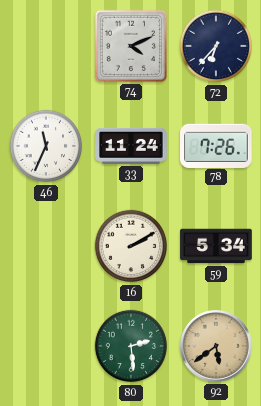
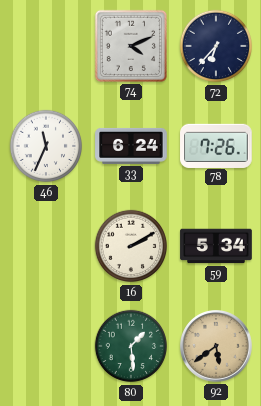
33: 11:24 -> 6:24
80: 2:29 -> 1:29
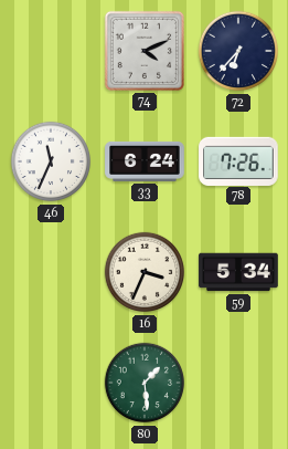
16: 2:10 -> 3:34
92: 5:39 -> none
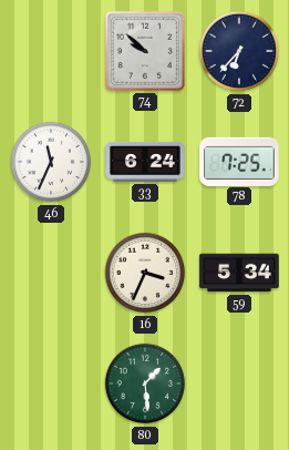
74: 4:11 -> 9:52
78: 7:26 -> 7:25
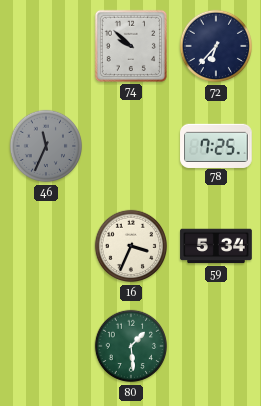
46 dial: white -> grey
33: 6:24 -> none
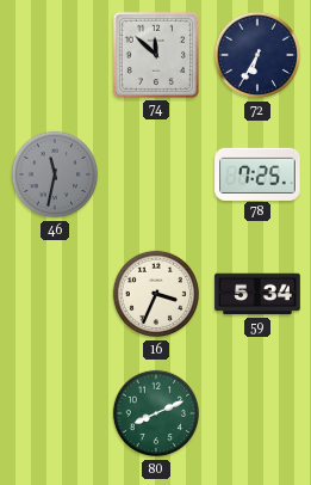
74: 9:52 -> 11:52
72: 6:37 -> 6:35
46: 11:34 -> 11:32
80: 1:29 -> 8:11
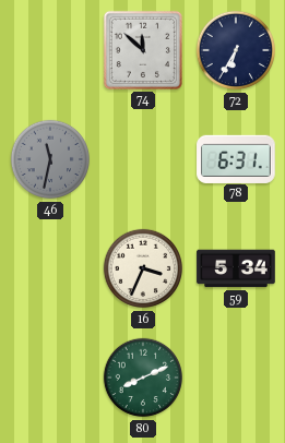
78: 7:25 -> 6:31
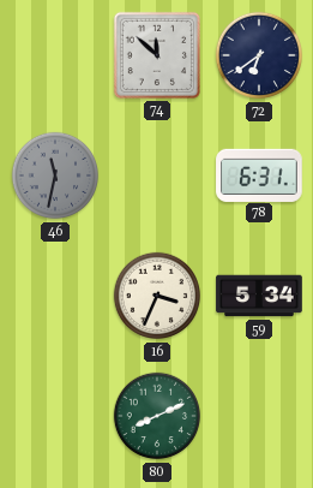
72: 6:35 -> 6:39
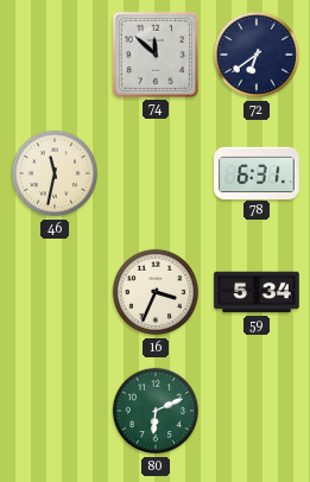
46 dial: grey -> cream
80: 8:11 -> 6:11
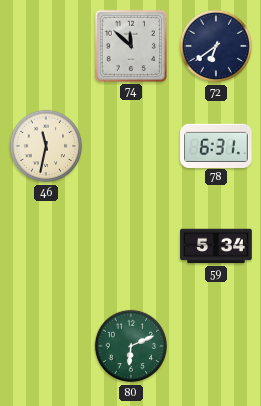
16: 3:34 -> none
